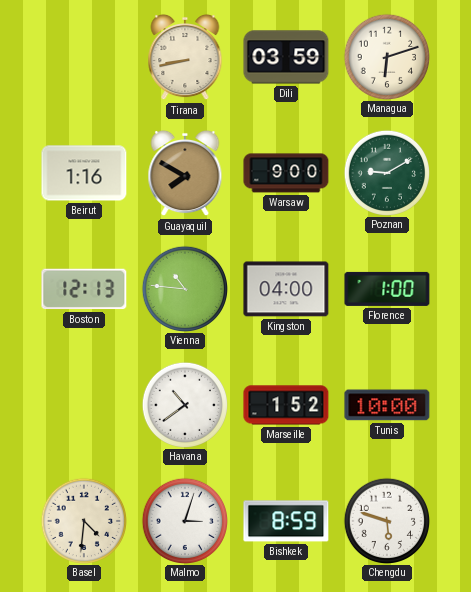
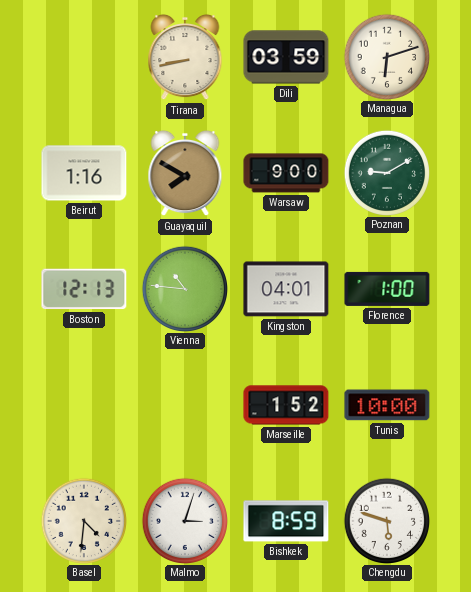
Kingston: 04:00 -> 04:01
Havana: 10:39 -> none
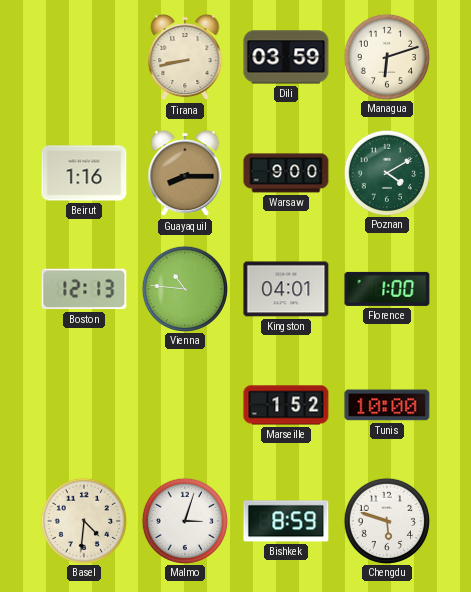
Guayaquil: 7:50 -> 8:15
Poznan: 9:10 -> 4:10
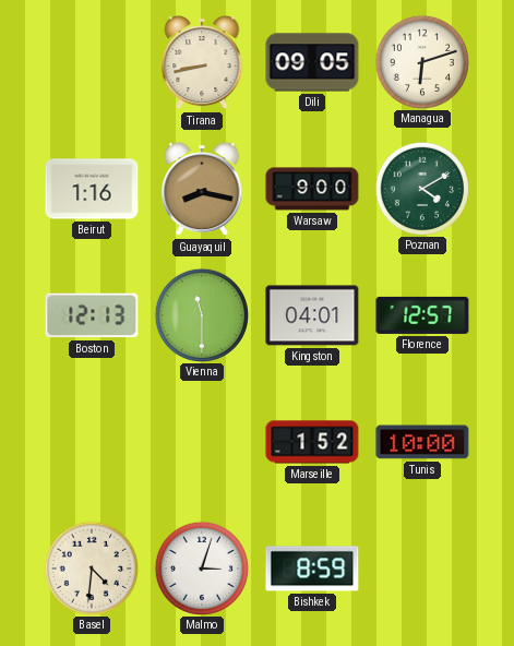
Dili: 03:59 -> 09:05
Guayaquil: 8:15 -> 8:17
Vienna: 10:46 -> 11:30
Florence: 1:00 -> 12:57
Chengdu: 5:48 -> none
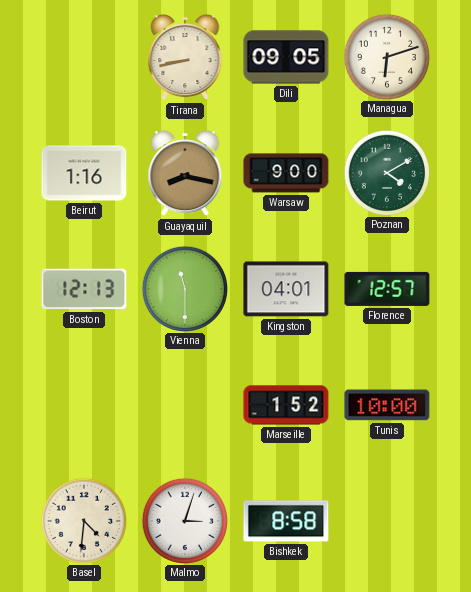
Bishkek: 8:59 -> 8:58
